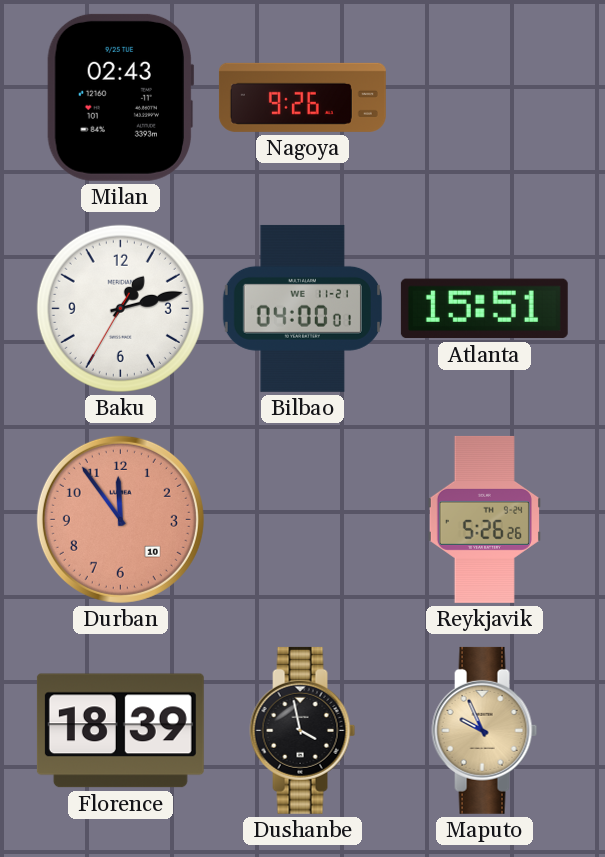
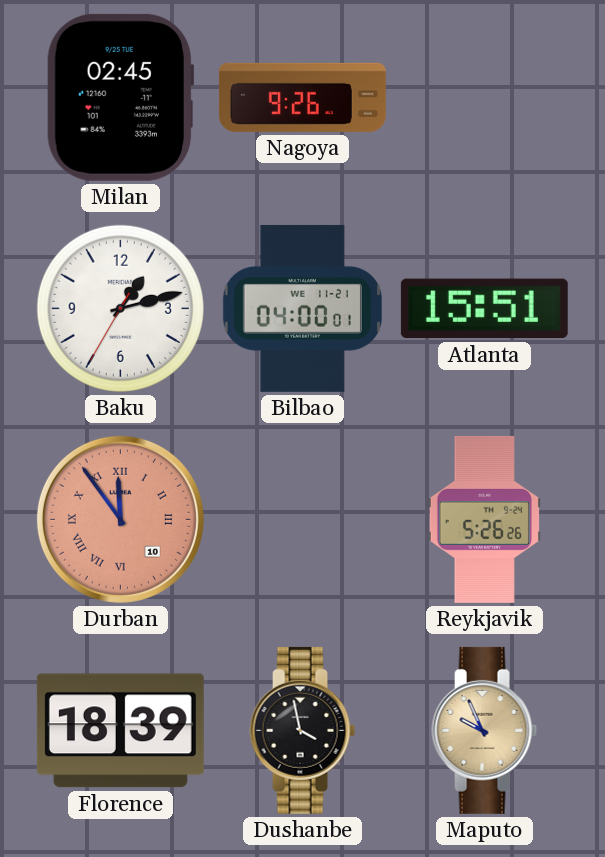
Milan: 02:43 -> 02:45
Durban numerals: Arabic -> Roman
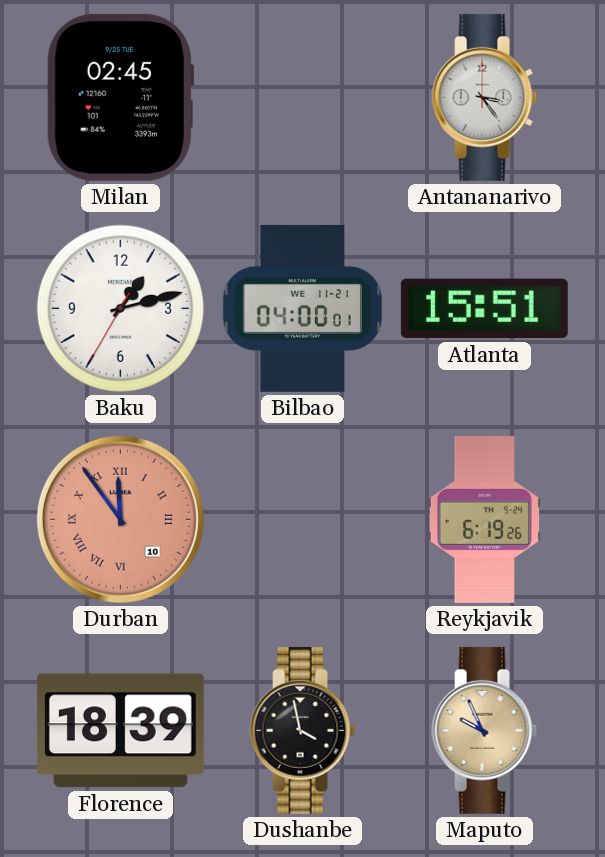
Nagoya: 9:26 -> none
Antananarivo: none -> 3:24
Reykjavik: 5:26 -> 6:19
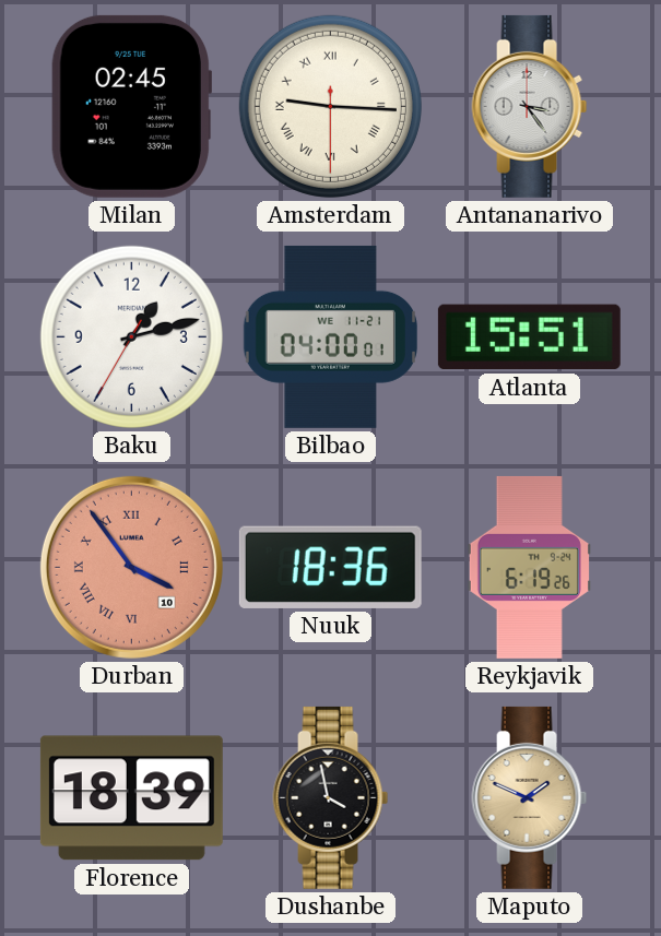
Amsterdam: none -> 9:15
Durban: 11:54 -> 3:54
Nuuk: none -> 18:36
Maputo: 9:56 -> 1:49
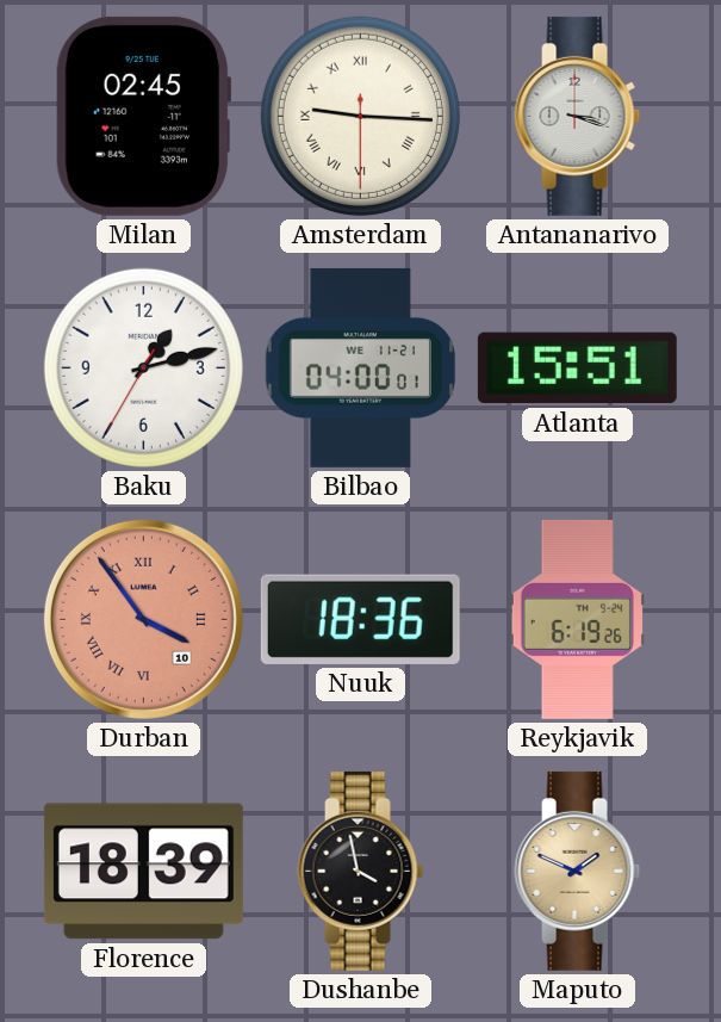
Antananarivo: 3:24 -> 3:18
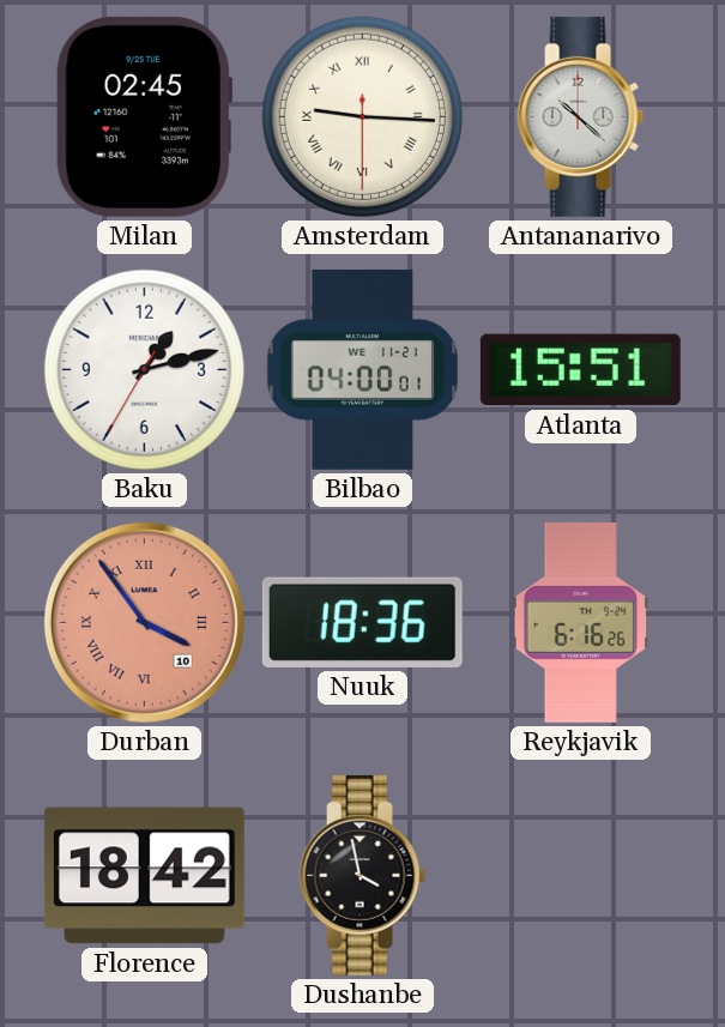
Antananarivo: 3:18 -> 10:22
Reykjavik: 6:19 -> 6:16
Florence: 18:39 -> 18:42
Maputo: 1:49 -> none
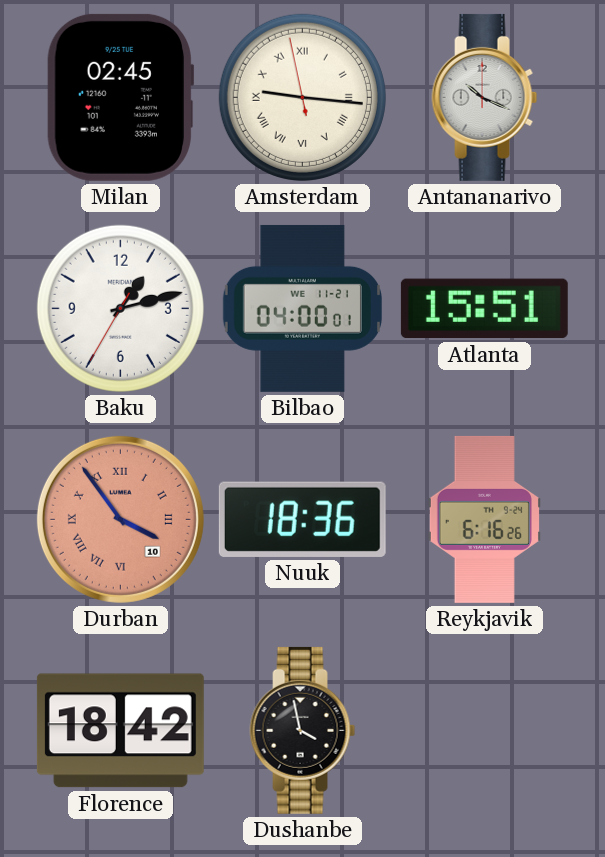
Amsterdam: 9:15:30 -> 9:15:58
Antananarivo: 10:22 -> 10:19
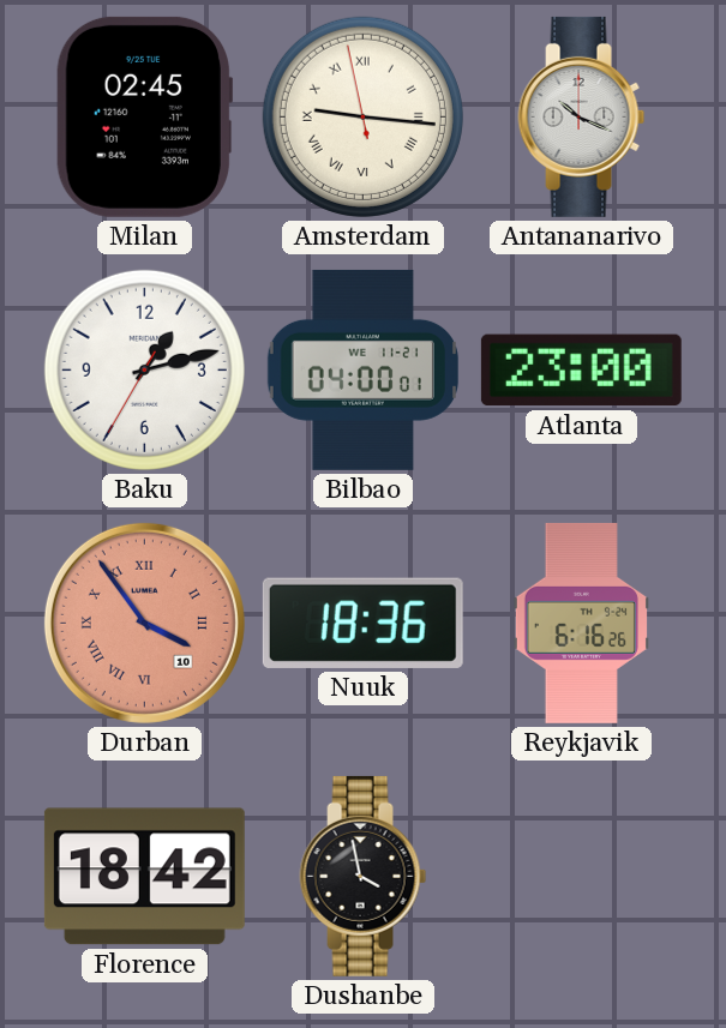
Atlanta: 15:51 -> 23:00
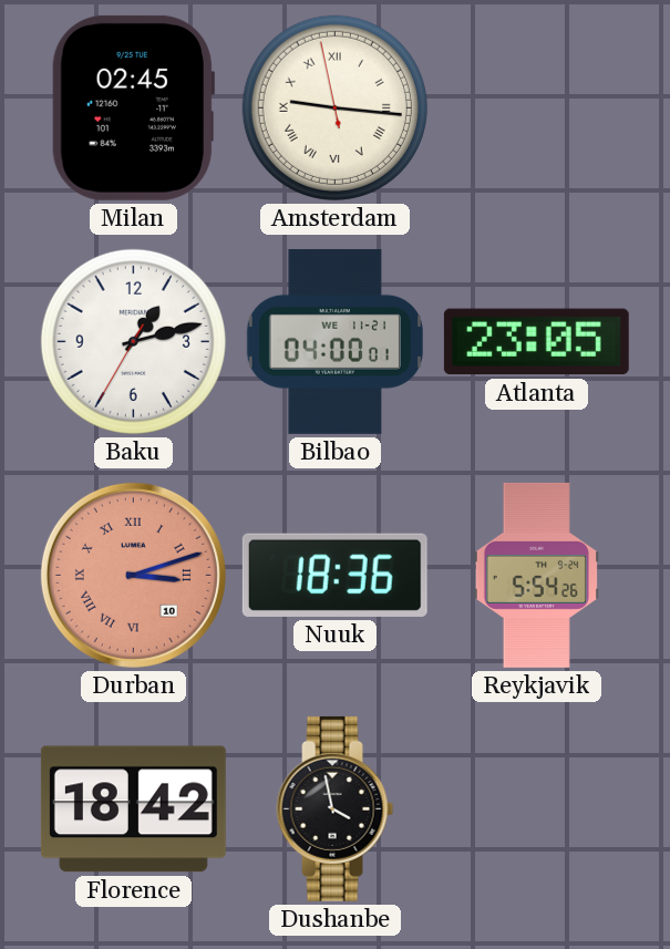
Antananarivo: 10:19 -> none
Atlanta: 23:00 -> 23:05
Durban: 3:54 -> 3:12
Reykjavik: 6:16 -> 5:54
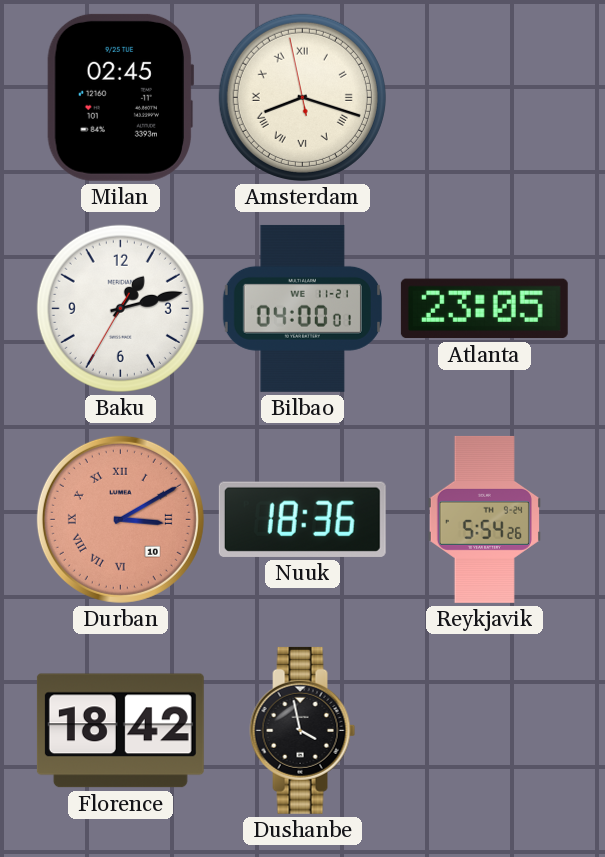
Amsterdam: 9:15 -> 8:17
Durban: 3:12 -> 3:10
